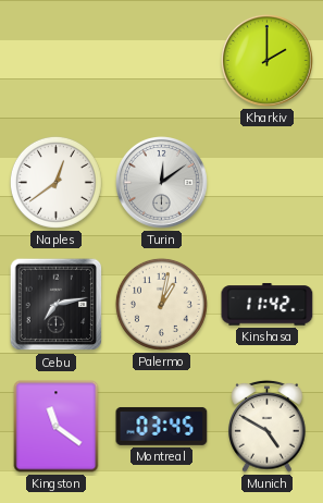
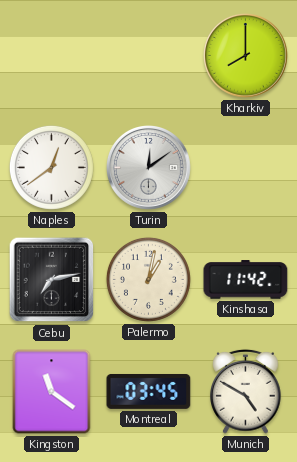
Kharkiv: 2:00 -> 8:00
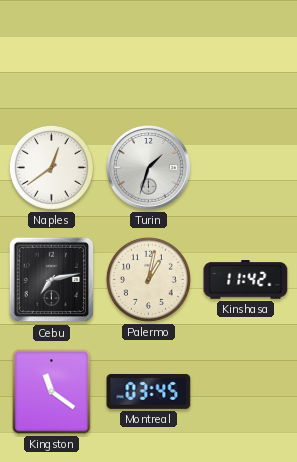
Kharkiv: 8:00 -> none
Turin: 12:09 -> 1:33
Munich: 4:50 -> none
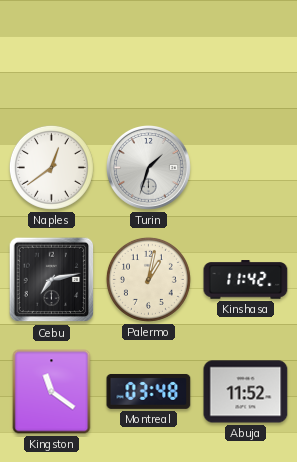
Montreal: 03:45 -> 03:48
Abuja: none -> 11:52
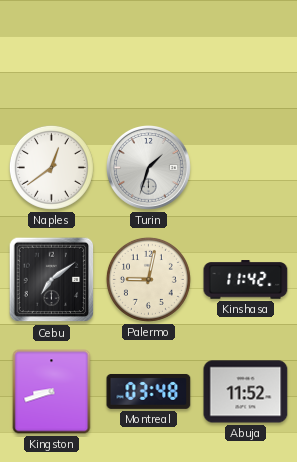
Cebu: 7:13 -> 7:09
Palermo: 1:02 -> 9:02
Kingston: 11:21 -> 8:42
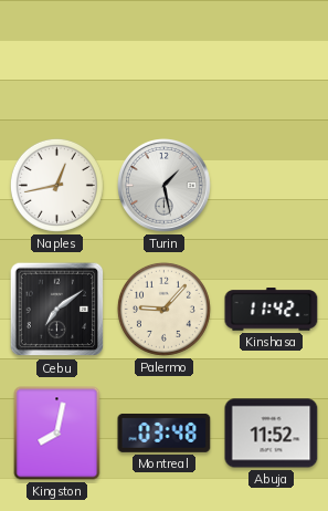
Naples: 12:39 -> 12:43
Turin: 1:33 -> 1:28
Palermo: 9:02 -> 9:07
Kingston: 8:42 -> 8:02
